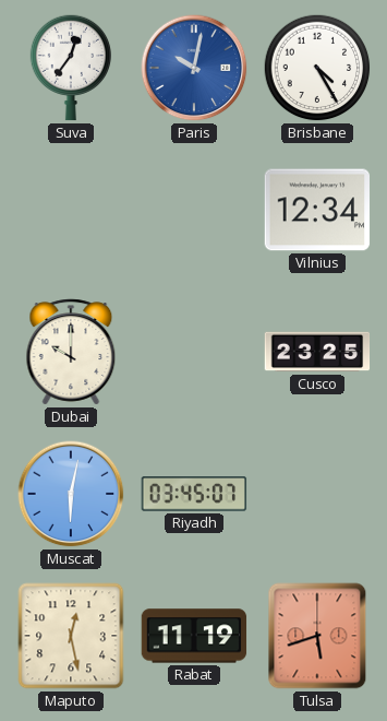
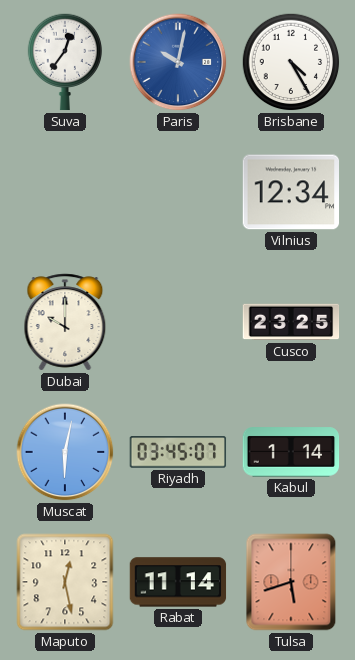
Kabul: none -> 1:14
Rabat: 11:19 -> 11:14
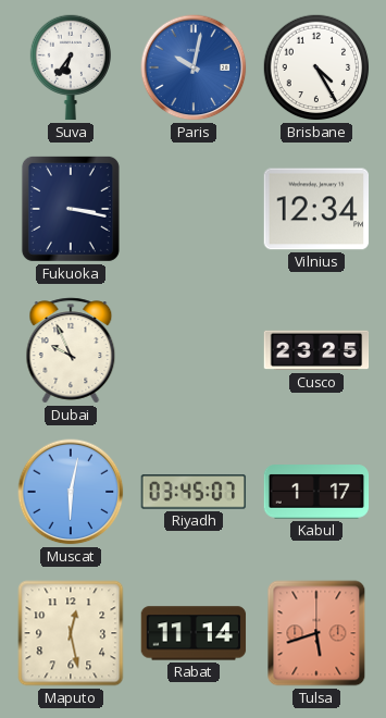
Suva: 12:36 -> 6:36
Fukuoka: none -> 3:17
Dubai: 10:00 -> 9:56
Kabul: 1:14 -> 1:17
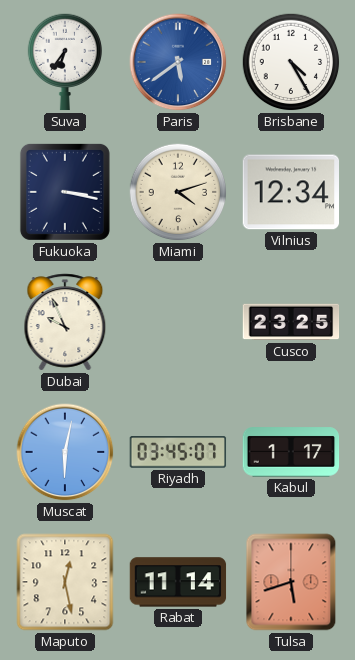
Paris: 10:02 -> 5:39
Miami: none -> 4:12
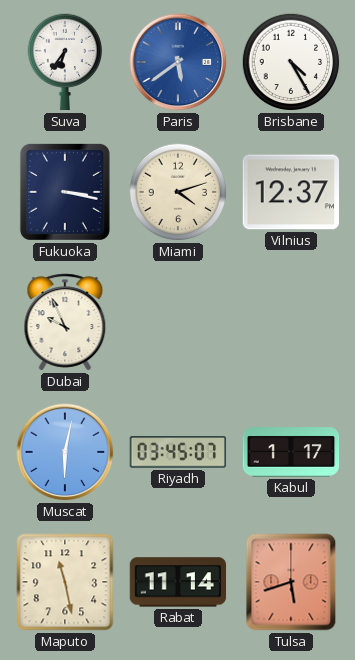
Vilnius: 12:34 -> 12:37
Cusco: 23:25 -> none
Maputo: 12:28 -> 11:28
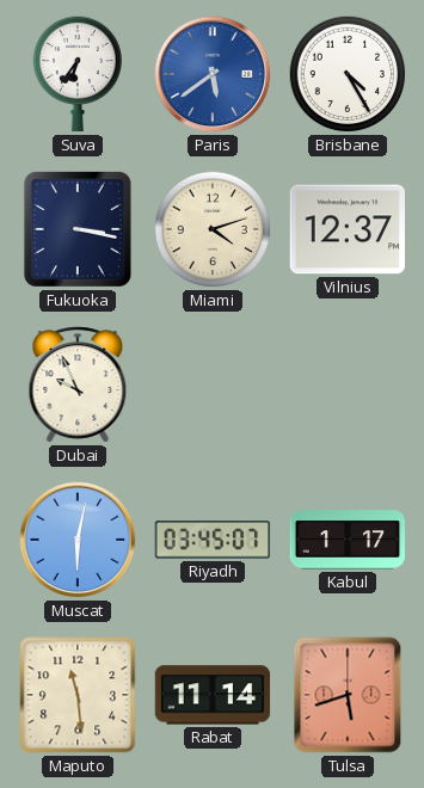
Maputo: 11:28 -> 11:29
